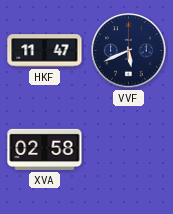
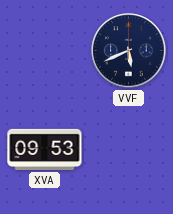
HKF: 11:47 -> none
XVA: 02:58 -> 09:53
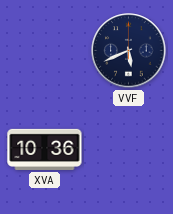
XVA: 09:53 -> 10:36
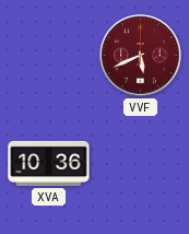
VVF dial: navy -> burgundy
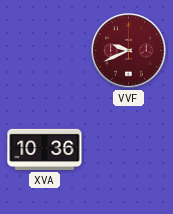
VVF: 5:41 -> 9:41
